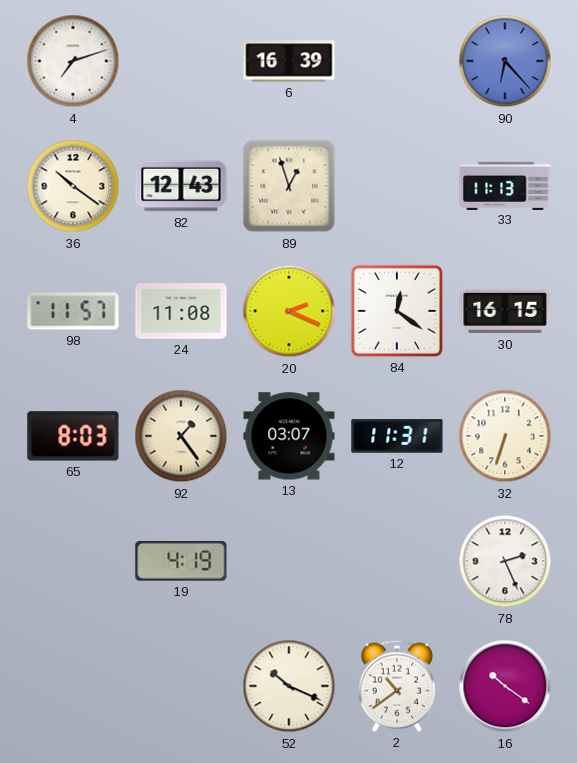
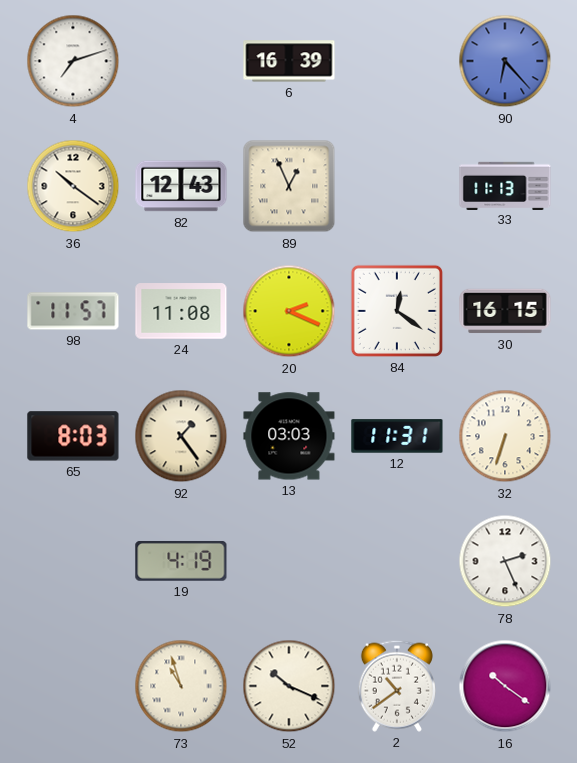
89: 12:57 -> 12:56
13: 03:07 -> 03:03
73: none -> 10:57
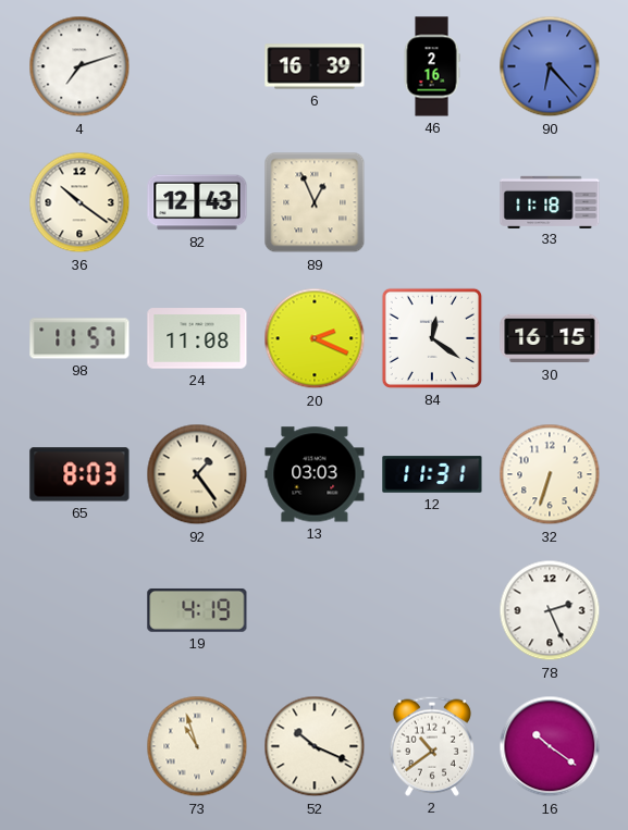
46: none -> 2:16
33: 11:13 -> 11:18
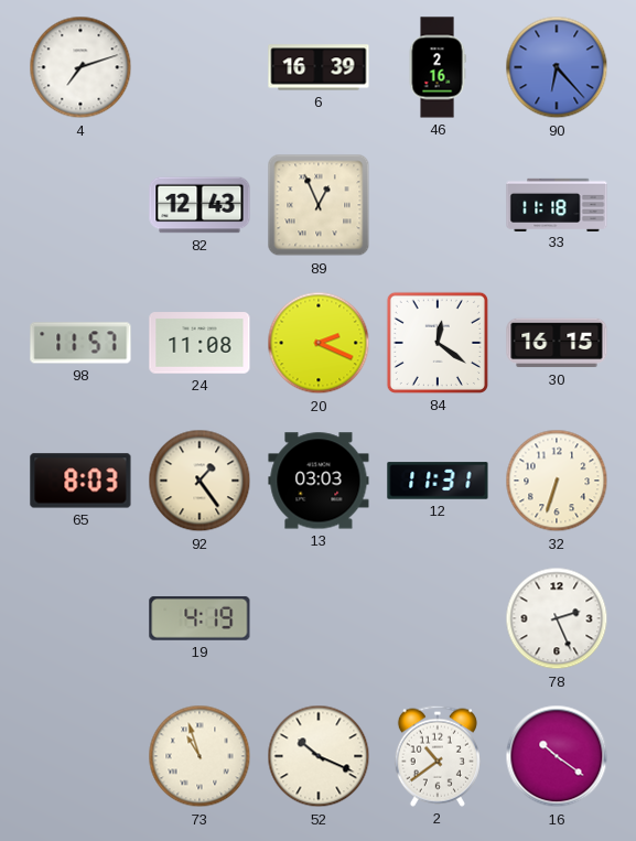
36: 10:21 -> none
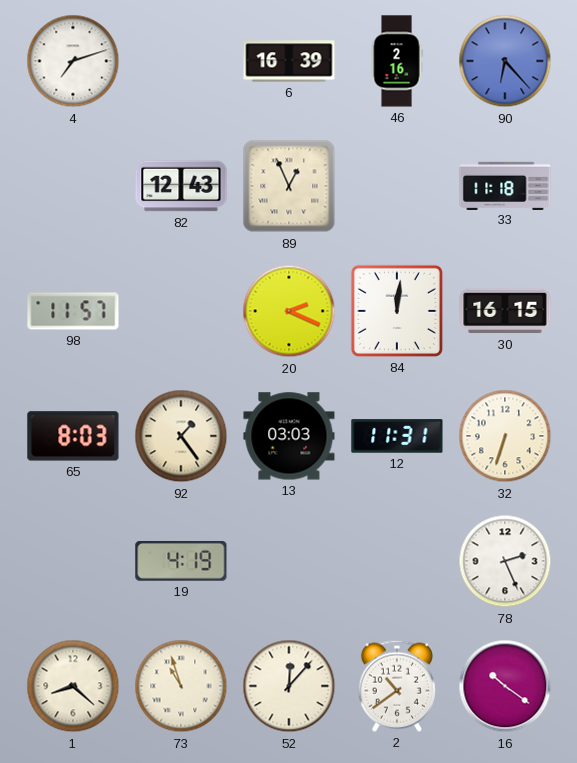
24: 11:08 -> none
84: 12:21 -> 12:01
1: none -> 8:22
52: 10:19 -> 12:07
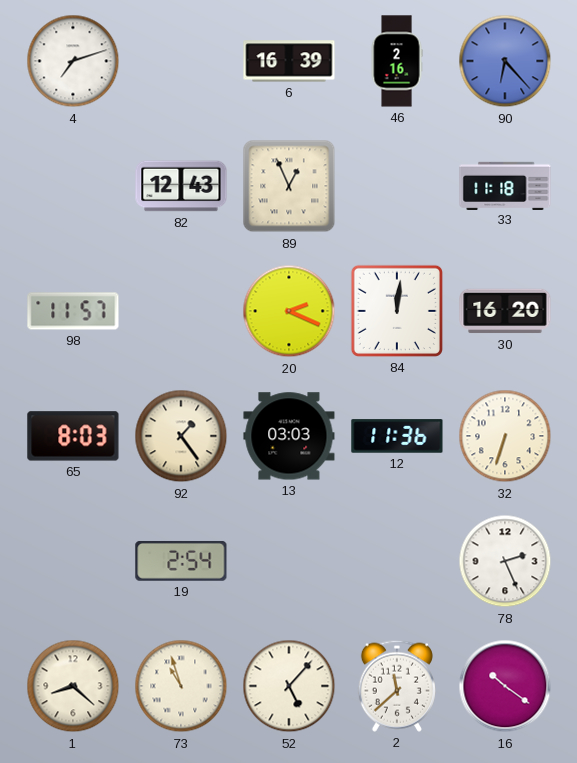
30: 16:15 -> 16:20
12: 11:31 -> 11:36
19: 4:19 -> 2:54
52: 12:07 -> 5:07
2: 10:39 -> 11:38
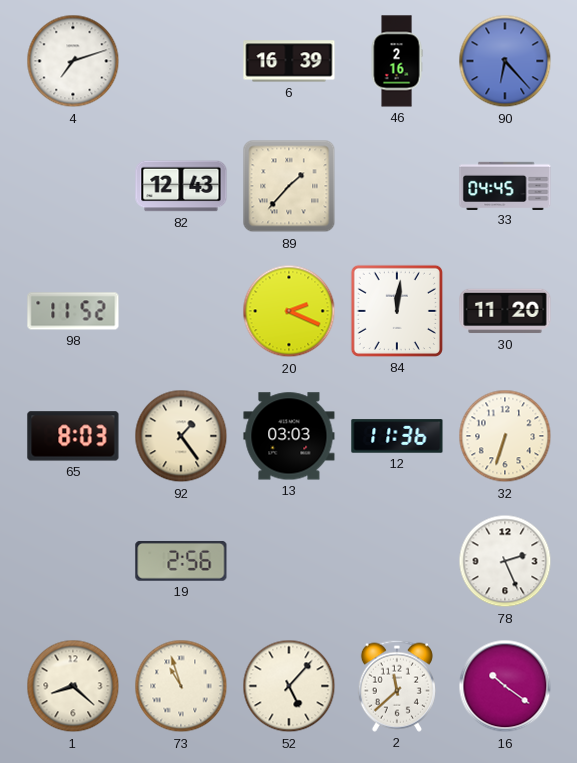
89: 12:56 -> 1:37
33: 11:18 -> 04:45
98: 11:57 -> 11:52
30: 16:20 -> 11:20
19: 2:54 -> 2:56
